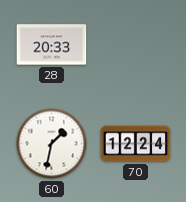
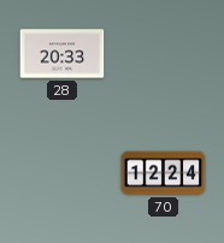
60: 1:32 -> none
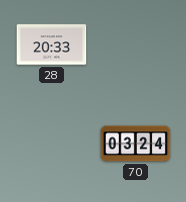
70: 12:24 -> 03:24
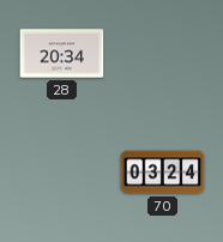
28: 20:33 -> 20:34
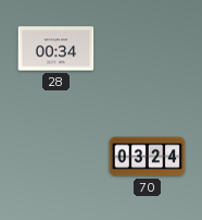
28: 20:34 -> 00:34
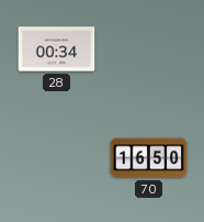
70: 03:24 -> 16:50
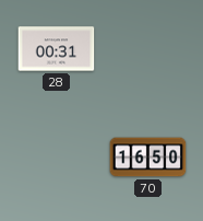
28: 00:34 -> 00:31
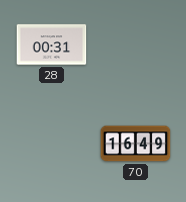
70: 16:50 -> 16:49
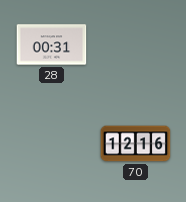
70: 16:49 -> 12:16
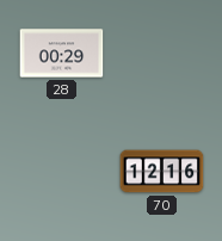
28: 00:31 -> 00:29
